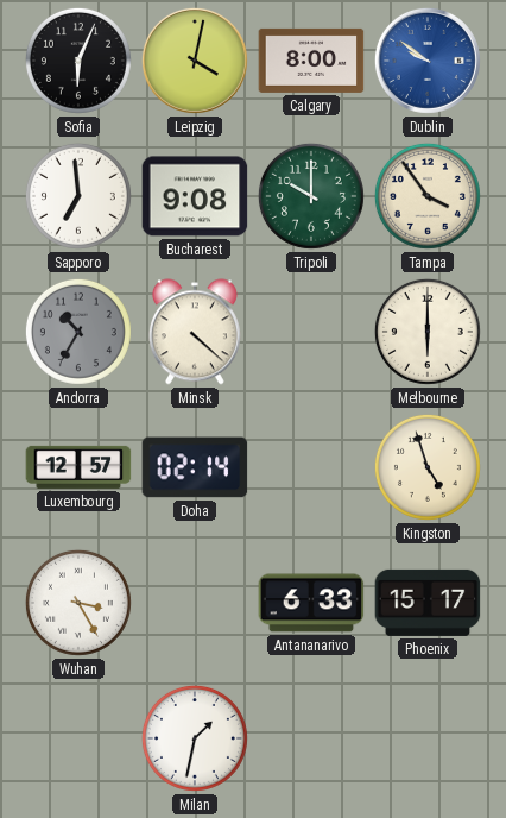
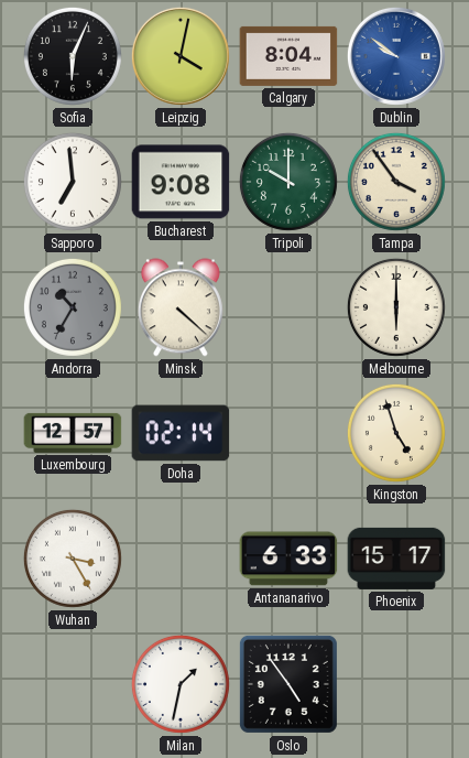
Calgary: 8:00 -> 8:04
Oslo: none -> 4:54
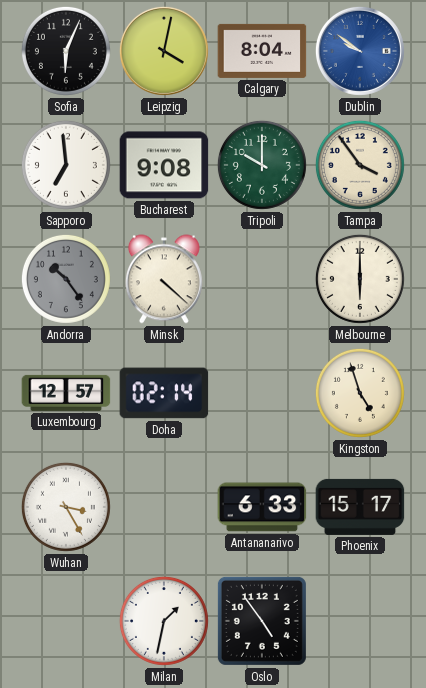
Andorra: 10:35 -> 10:24
